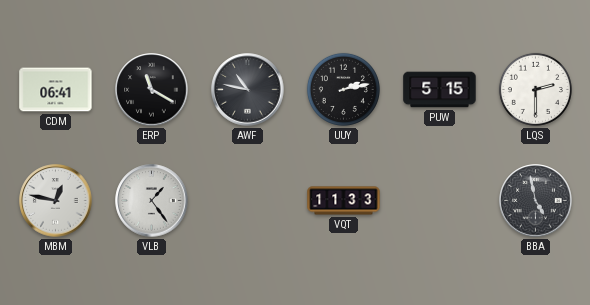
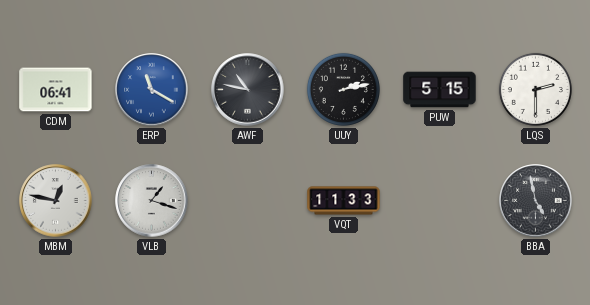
ERP dial: black -> blue
VLB: 1:24 -> 1:18
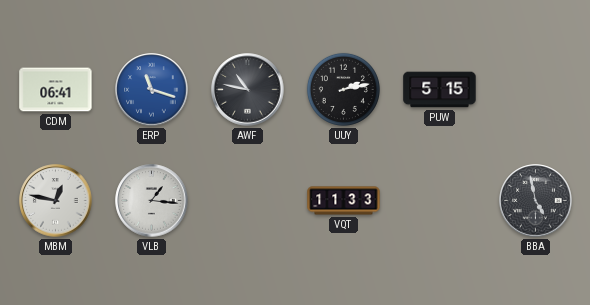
ERP: 11:20 -> 11:18
LQS: 2:30 -> none
VLB: 1:18 -> 1:16
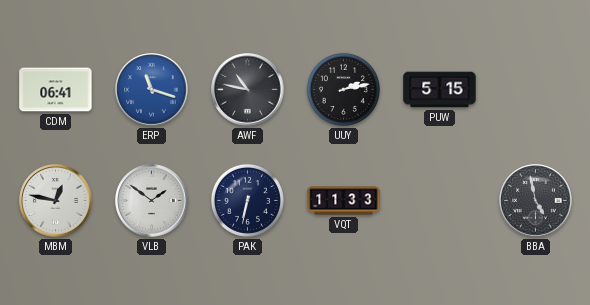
VLB: 1:16 -> 1:51
PAK: none -> 6:32
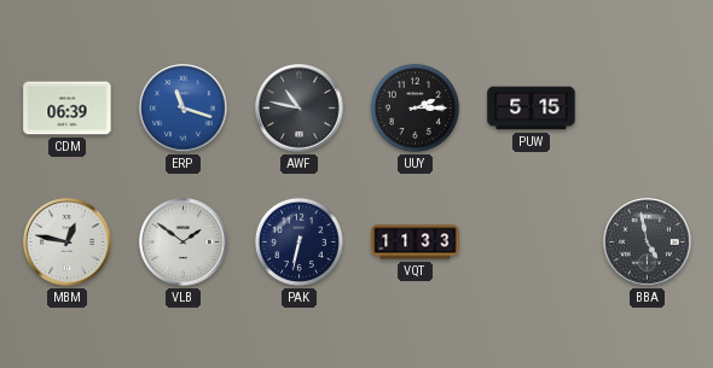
CDM: 06:41 -> 06:39
UUY: 2:13 -> 2:15
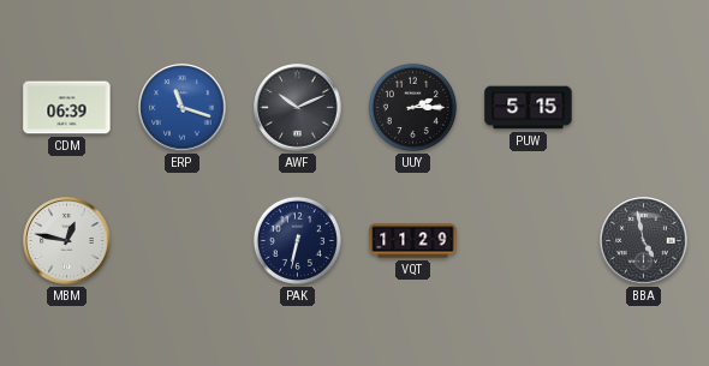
AWF: 10:47 -> 10:11
VLB: 1:51 -> none
VQT: 11:33 -> 11:29
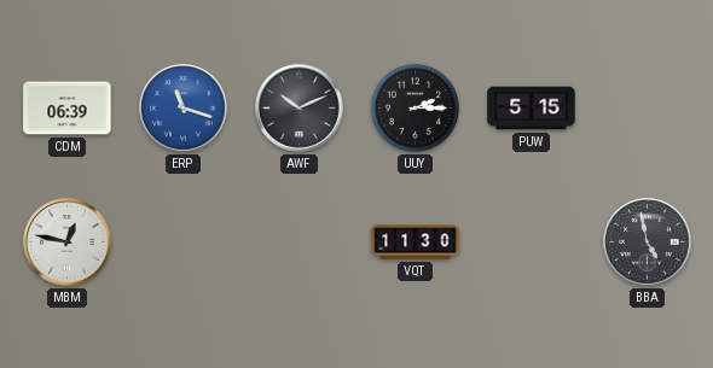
PAK: 6:32 -> none
VQT: 11:29 -> 11:30
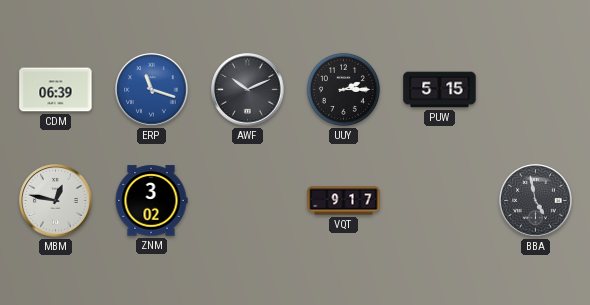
ZNM: none -> 3:02
VQT: 11:30 -> 9:17
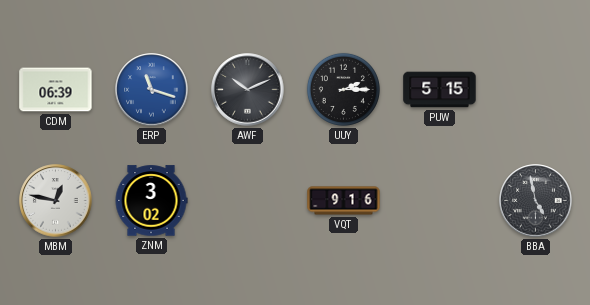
VQT: 9:17 -> 9:16
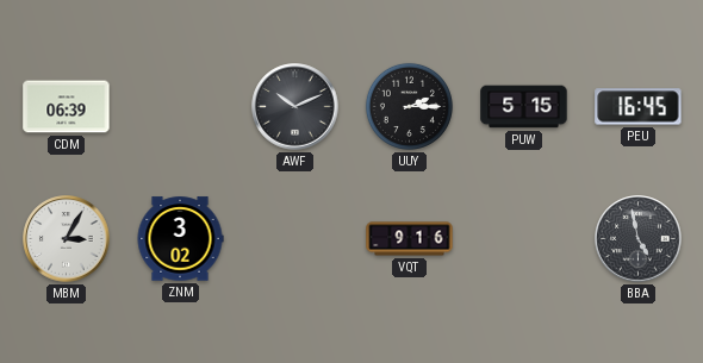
ERP: 11:18 -> none
PEU: none -> 16:45
MBM: 12:47 -> 3:05
